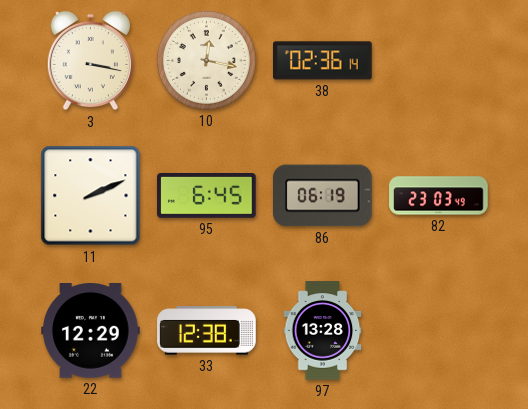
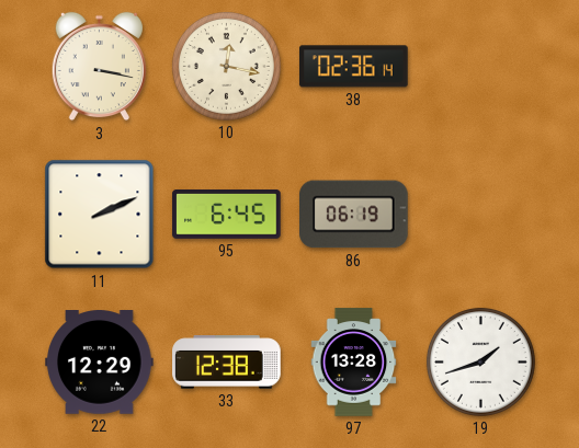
82: 23:03 -> none
19: none -> 1:42
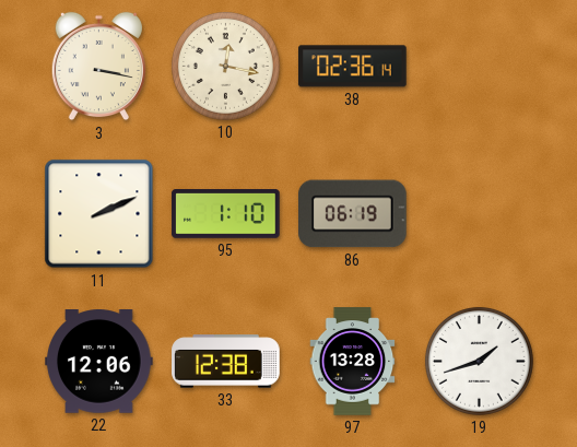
95: 6:45 -> 1:10
22: 12:29 -> 12:06
